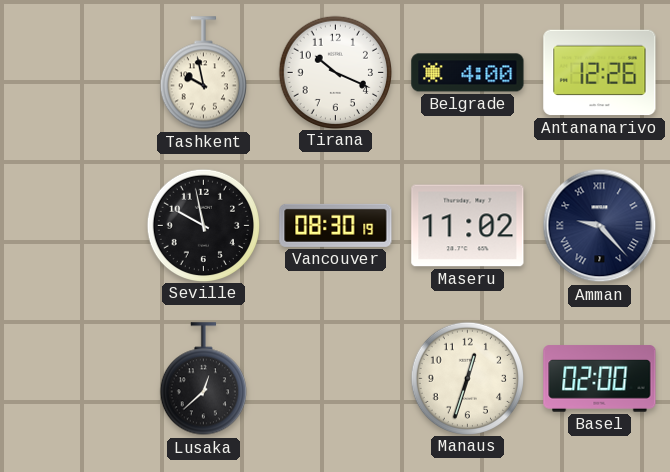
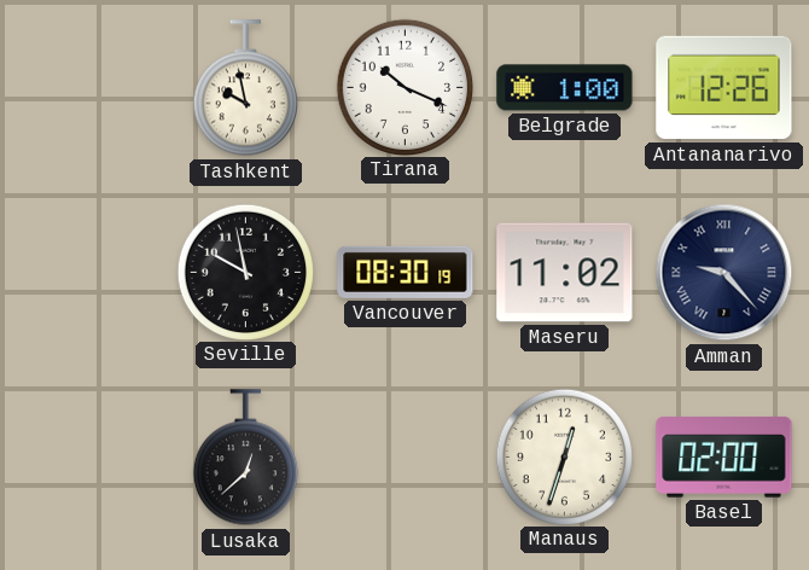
Belgrade: 4:00 -> 1:00
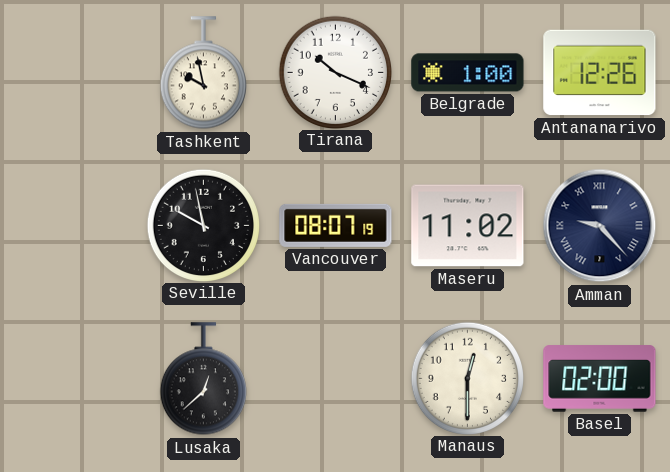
Vancouver: 08:30 -> 08:07
Manaus: 12:33 -> 12:30
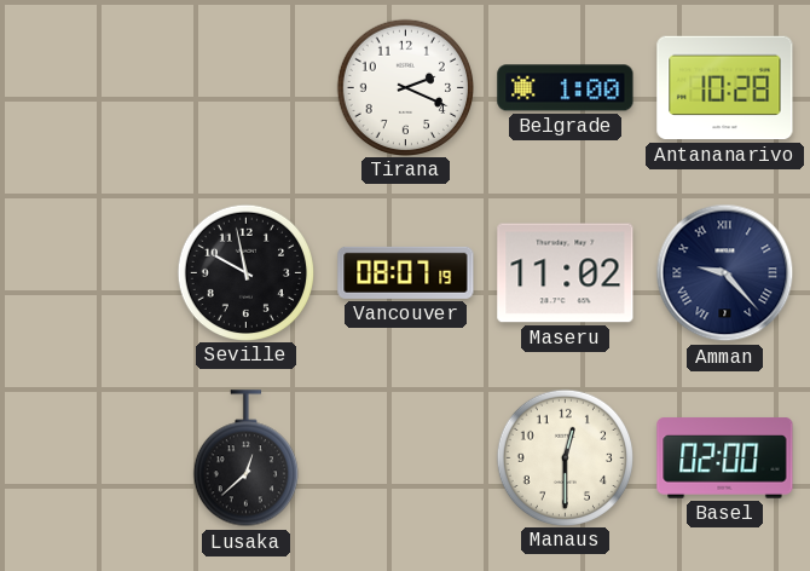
Tashkent: 9:58 -> none
Tirana: 10:19 -> 2:19
Antananarivo: 12:26 -> 10:28
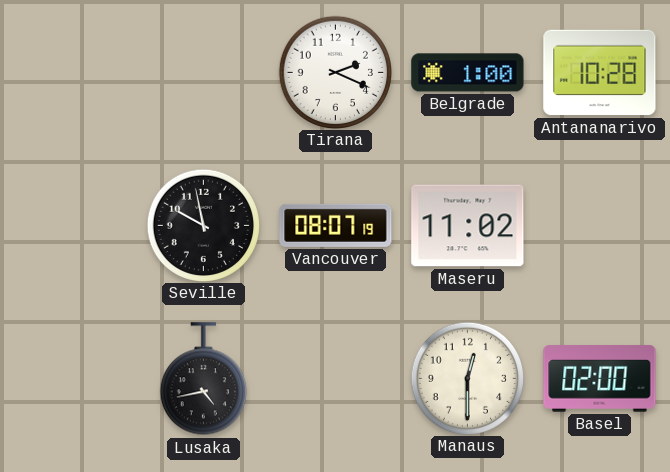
Amman: 9:23 -> none
Lusaka: 12:38 -> 4:43
